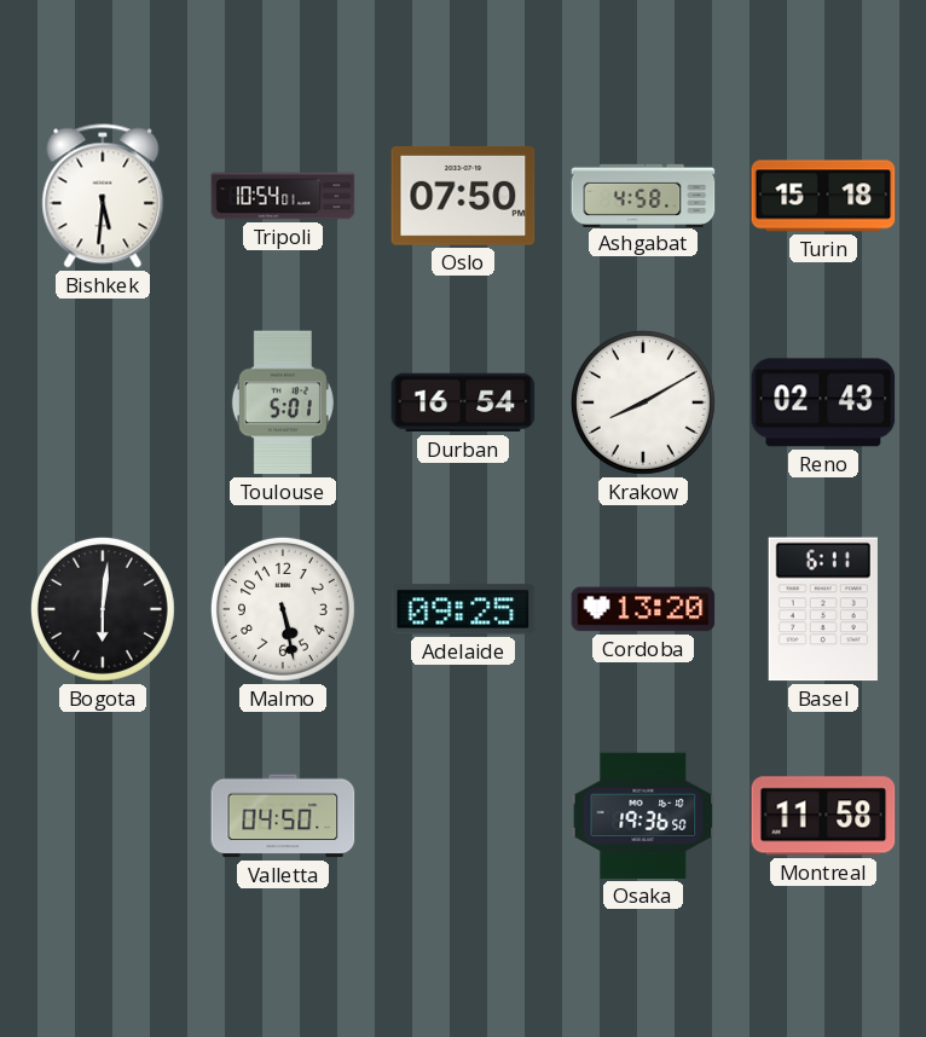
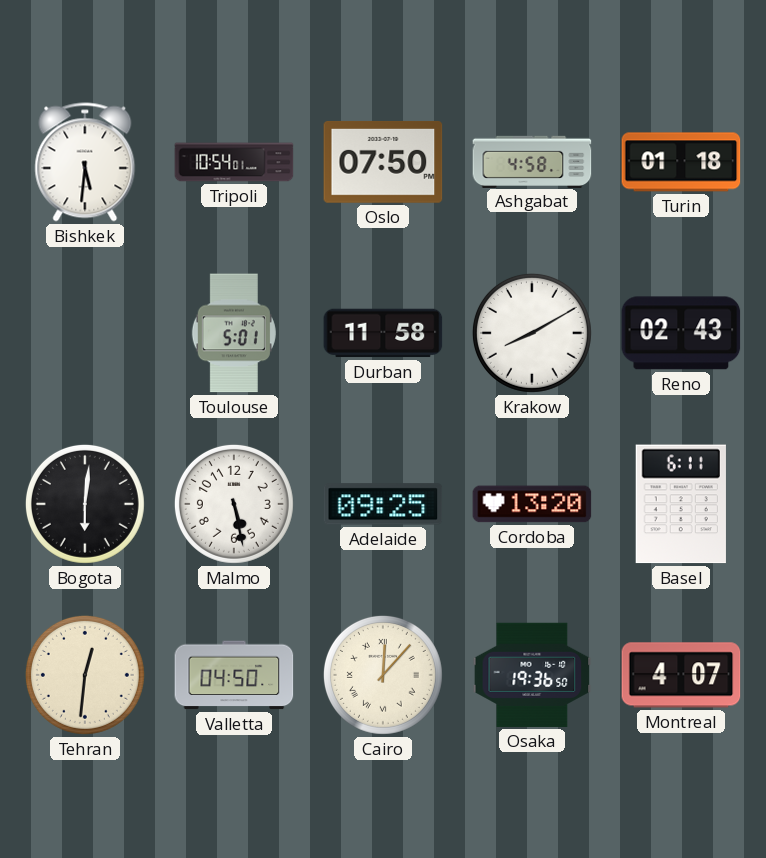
Turin: 15:18 -> 01:18
Durban: 16:54 -> 11:58
Tehran: none -> 12:31
Cairo: none -> 12:07
Montreal: 11:58 -> 4:07
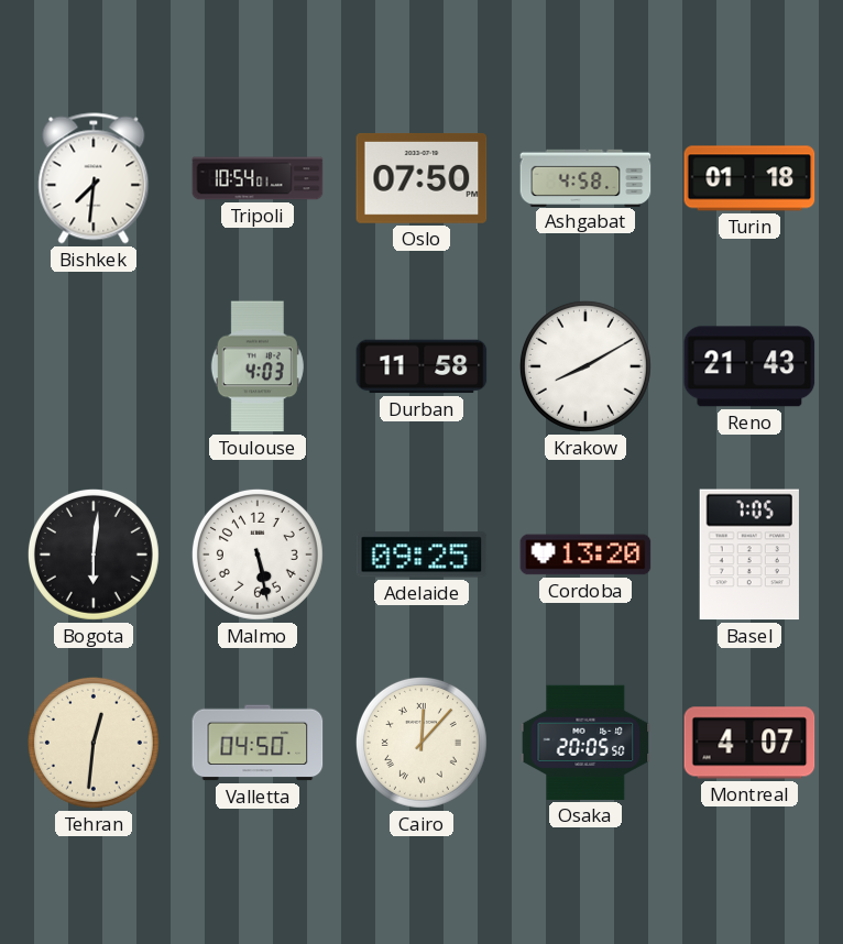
Bishkek: 5:31 -> 7:31
Toulouse: 5:01 -> 4:03
Reno: 02:43 -> 21:43
Basel: 6:11 -> 7:05
Osaka: 19:36 -> 20:05
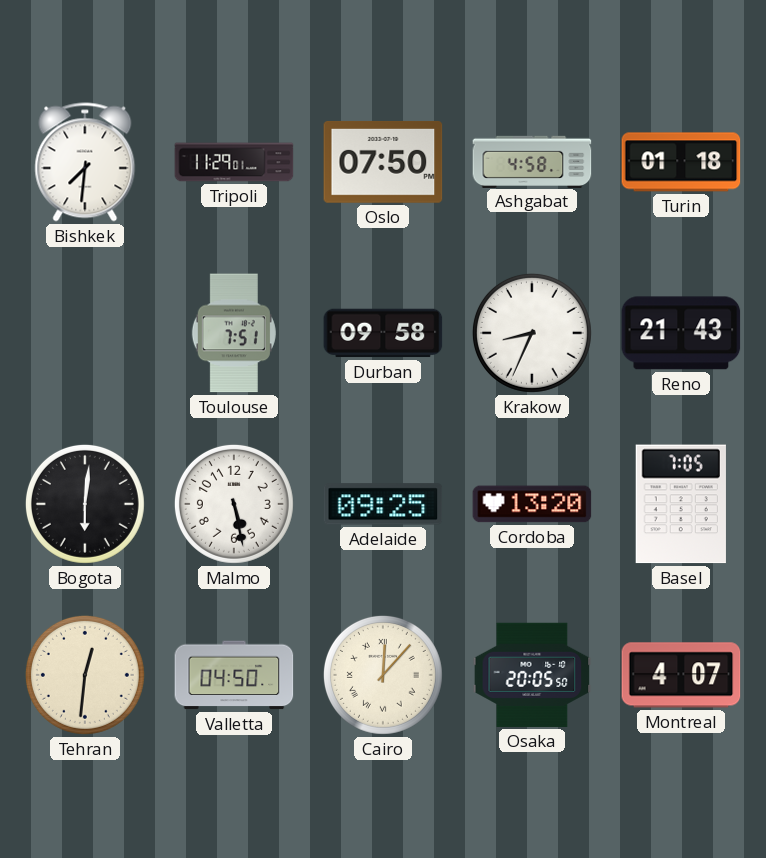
Tripoli: 10:54 -> 11:29
Toulouse: 4:03 -> 7:51
Durban: 11:58 -> 09:58
Krakow: 8:10 -> 8:34
